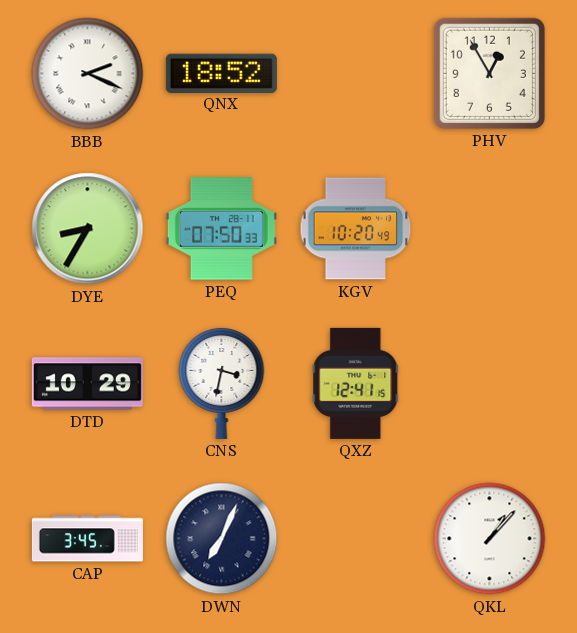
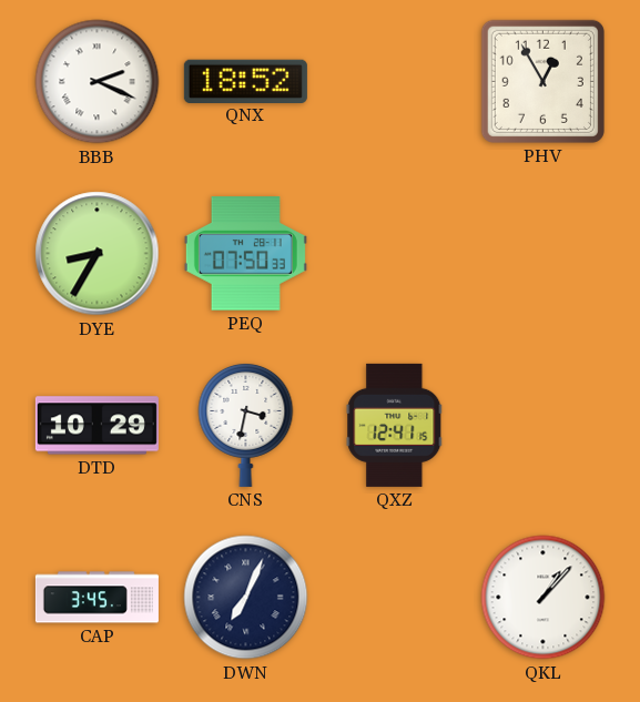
KGV: 10:20 -> none
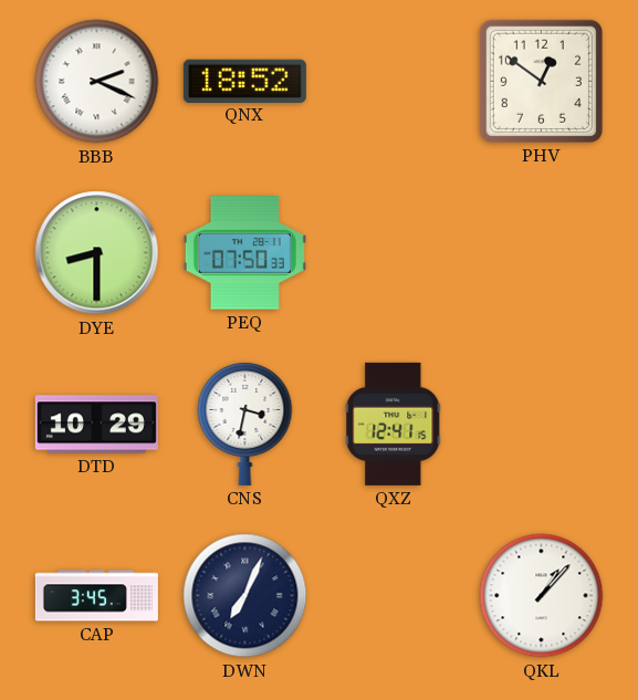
PHV: 12:55 -> 12:51
DYE: 8:35 -> 8:30
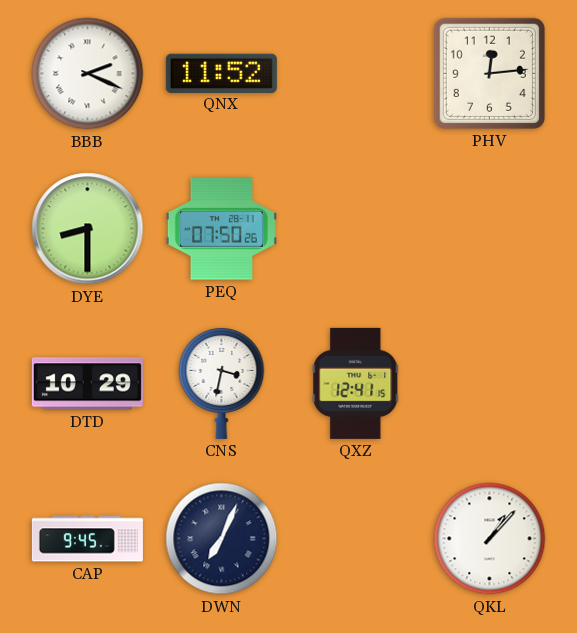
QNX: 18:52 -> 11:52
PHV: 12:51 -> 12:14
PEQ: 07:50:33 -> 07:50:26
CAP: 3:45 -> 9:45
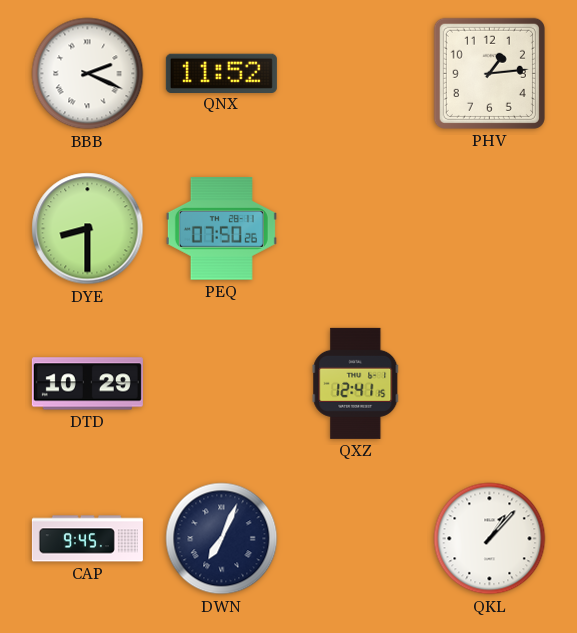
PHV: 12:14 -> 1:14
CNS: 3:32 -> none
